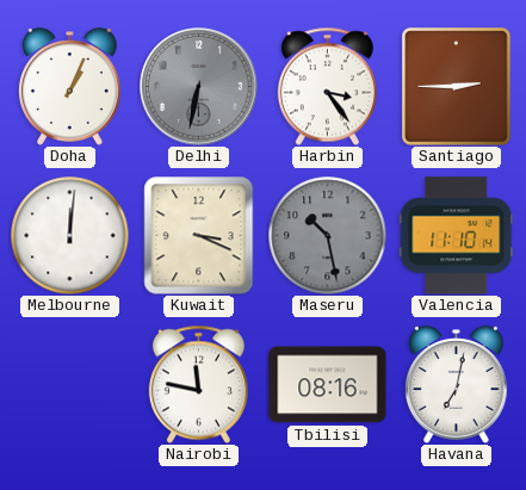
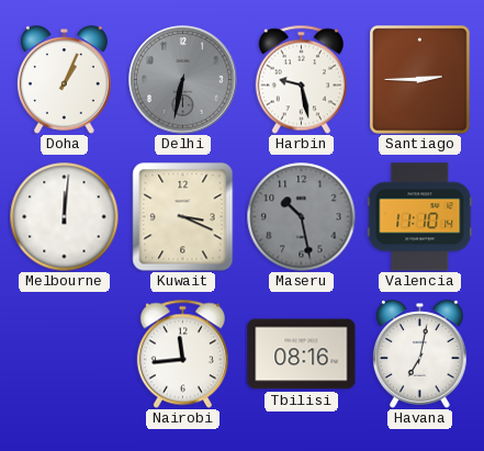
Harbin: 3:24 -> 9:28
Nairobi: 11:47 -> 11:44
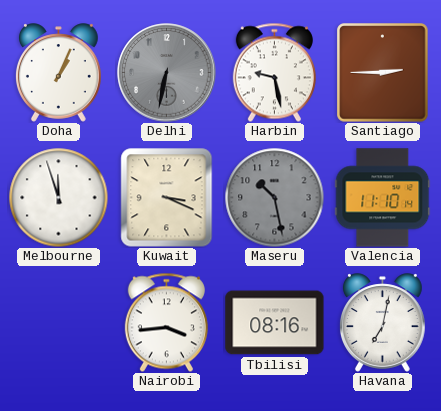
Melbourne: 12:01 -> 11:57
Nairobi: 11:44 -> 3:44
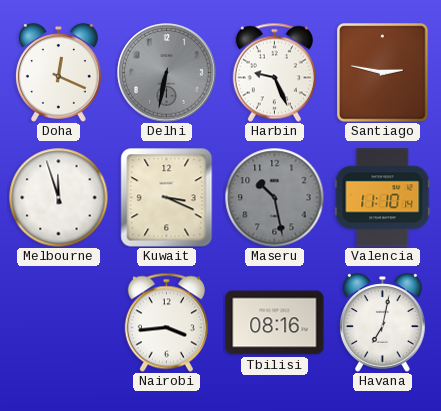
Doha: 1:04 -> 12:19
Harbin: 9:28 -> 9:26
Santiago: 2:45 -> 2:47
